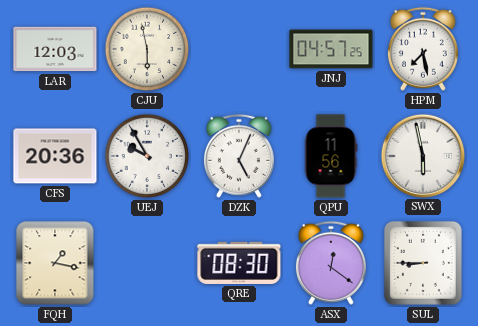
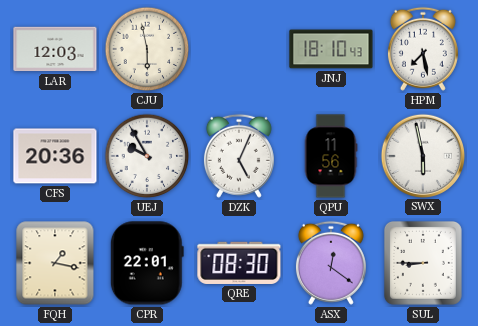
JNJ: 04:57 -> 18:10
CPR: none -> 22:01
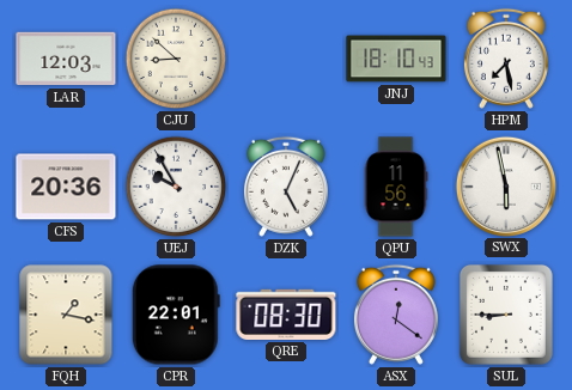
CJU: 5:58 -> 8:52
